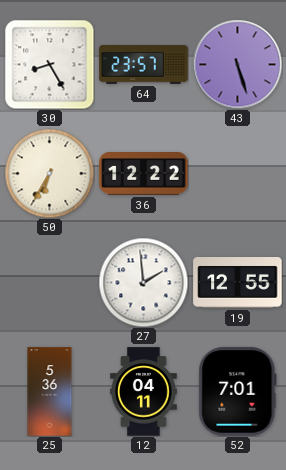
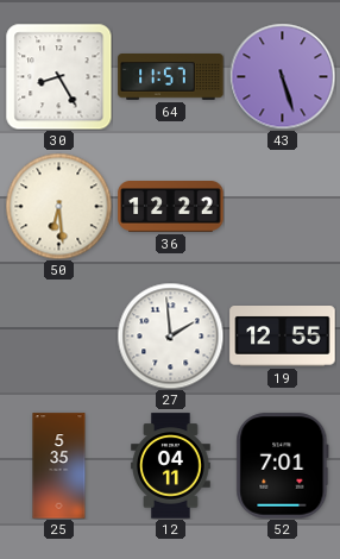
64: 23:57 -> 11:57
50: 6:35 -> 6:29
25: 5:36 -> 5:35
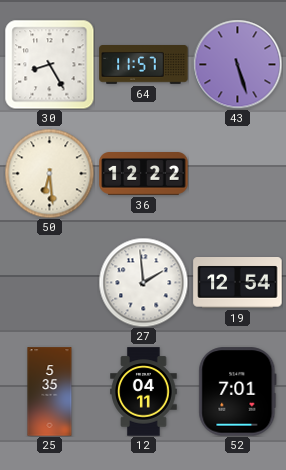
19: 12:55 -> 12:54
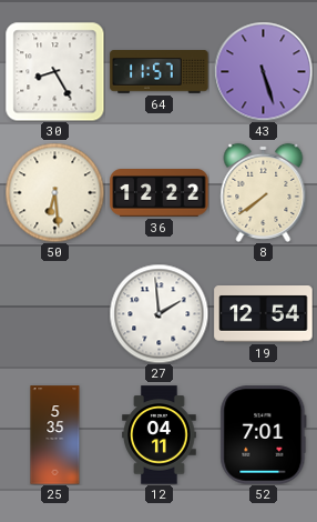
8: none -> 7:39
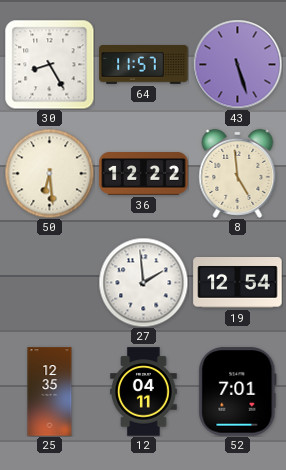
8: 7:39 -> 4:59
25: 5:35 -> 12:35
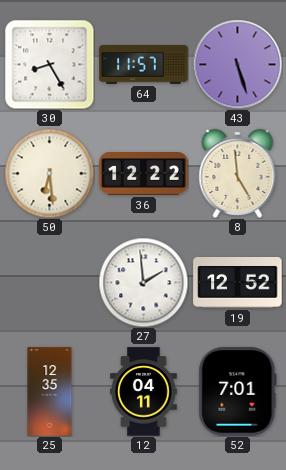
19: 12:54 -> 12:52
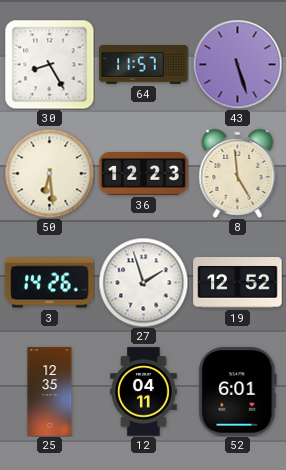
36: 12:22 -> 12:23
3: none -> 14:26
27: 1:59 -> 1:57
52: 7:01 -> 6:01
